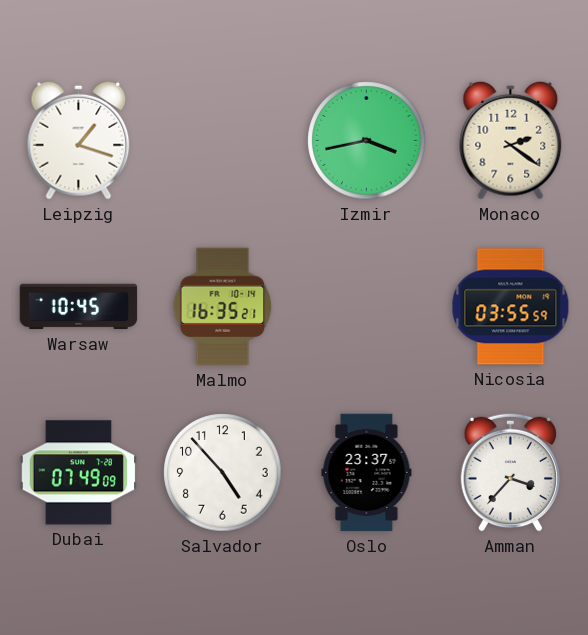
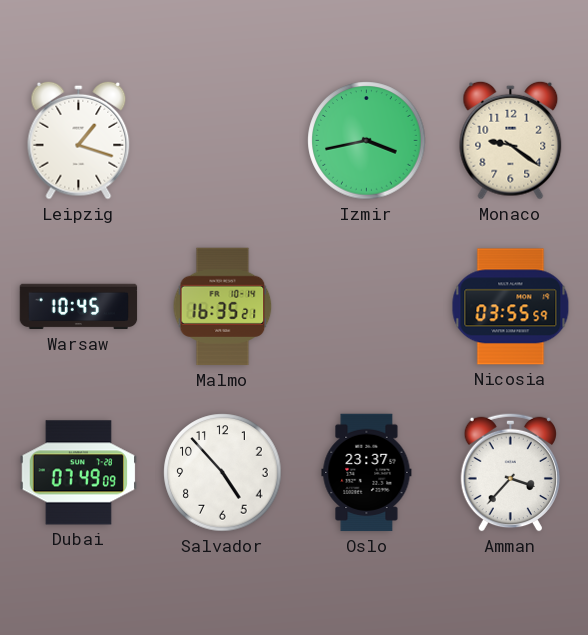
Monaco: 2:21 -> 9:21
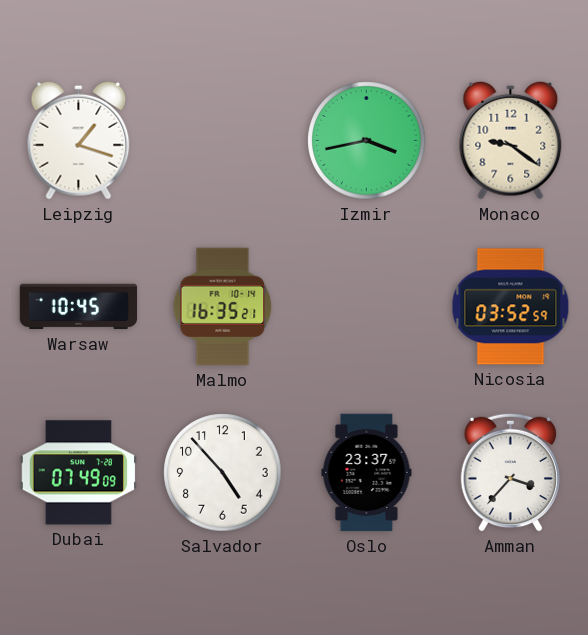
Nicosia: 03:55 -> 03:52
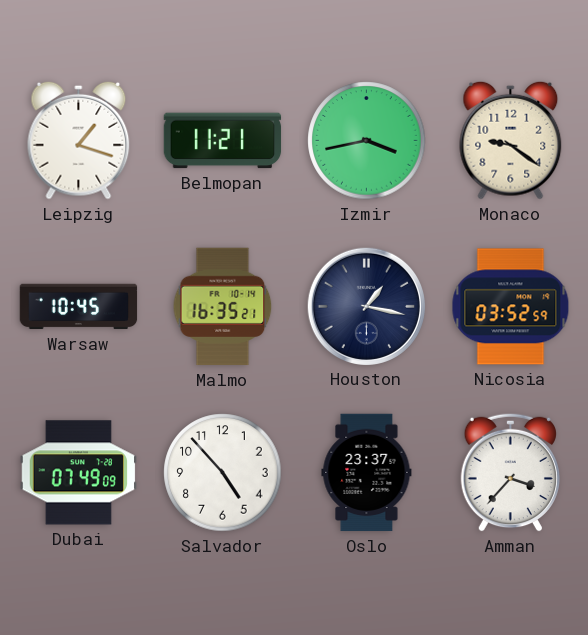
Belmopan: none -> 11:21
Houston: none -> 1:17
